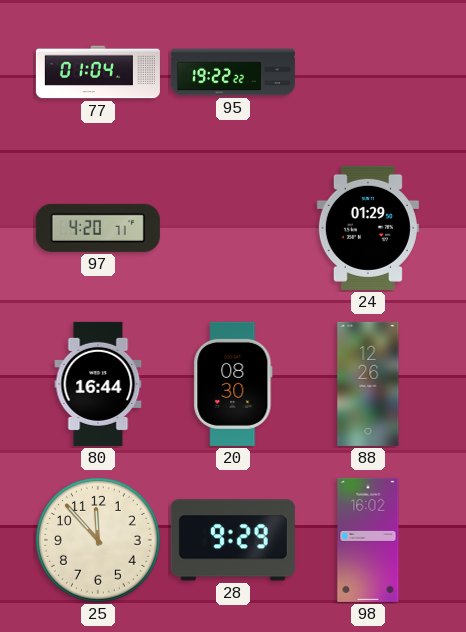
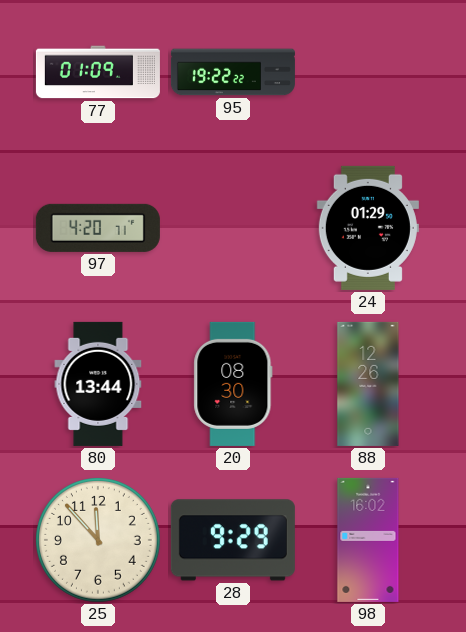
77: 01:04 -> 01:09
80: 16:44 -> 13:44
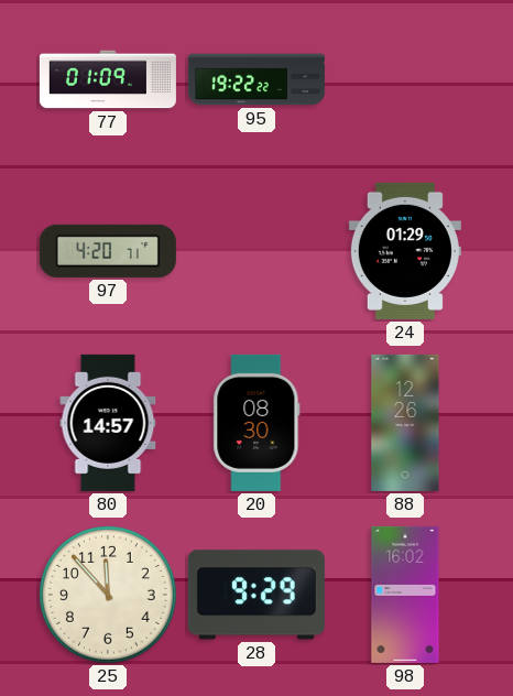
80: 13:44 -> 14:57
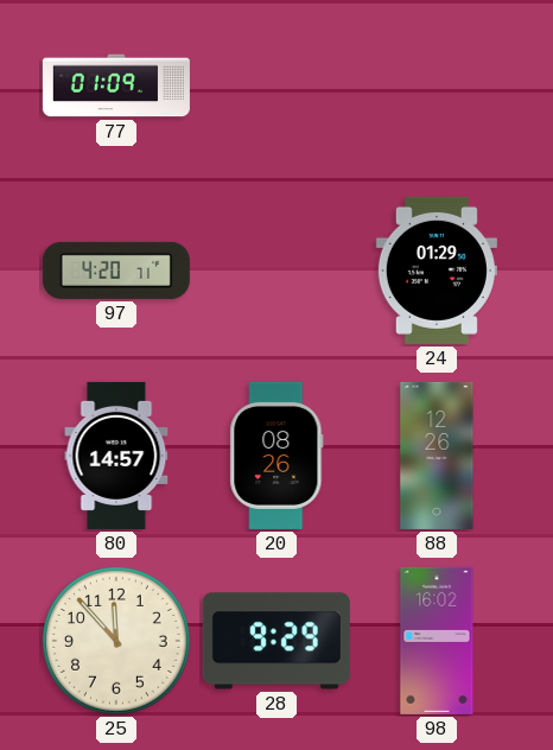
95: 19:22 -> none
20: 08:30 -> 08:26
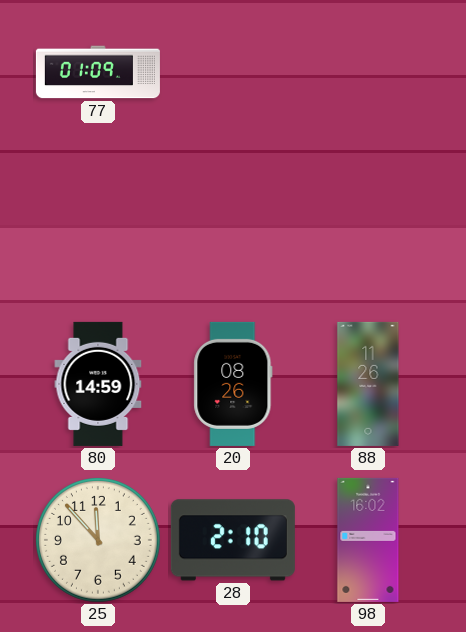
97: 4:20 -> none
24: 01:29 -> none
80: 14:57 -> 14:59
88: 12:26 -> 11:26
28: 9:29 -> 2:10
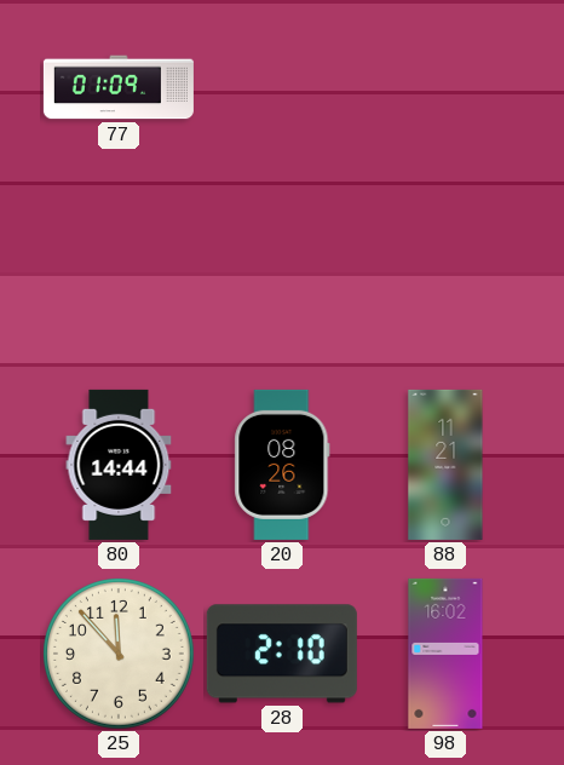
80: 14:59 -> 14:44
88: 11:26 -> 11:21
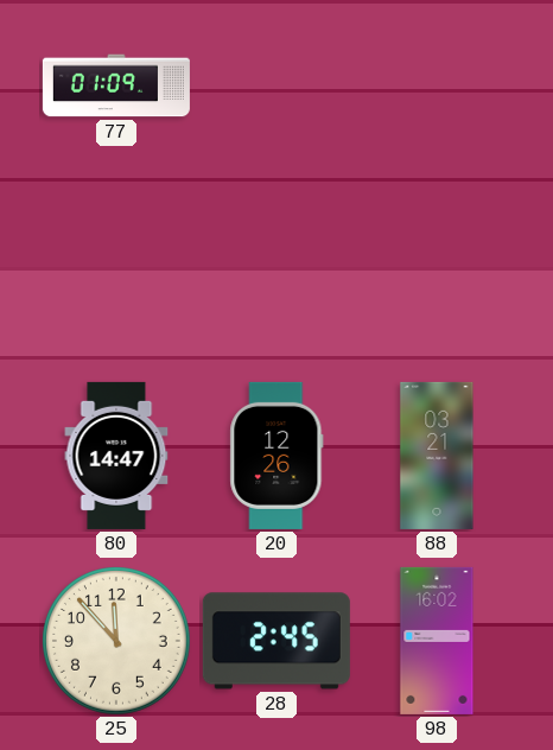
80: 14:44 -> 14:47
20: 08:26 -> 12:26
88: 11:21 -> 03:21
28: 2:10 -> 2:45
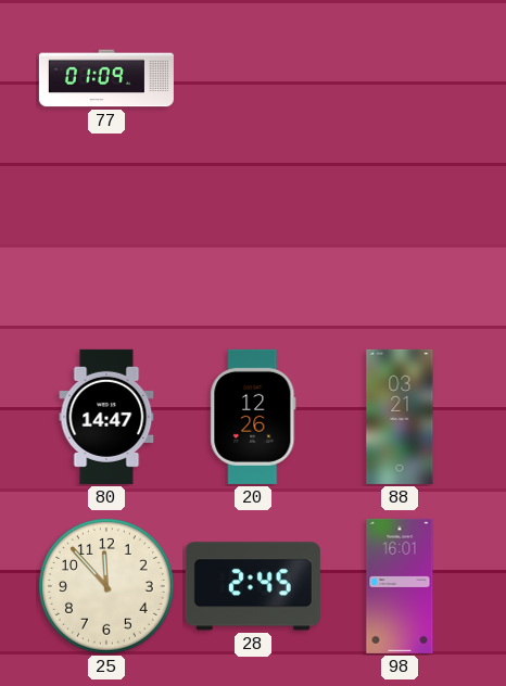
98: 16:02 -> 16:01
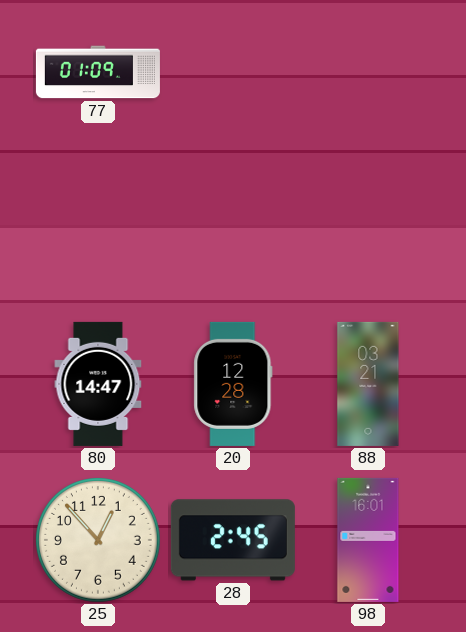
20: 12:26 -> 12:28
25: 11:53 -> 12:53
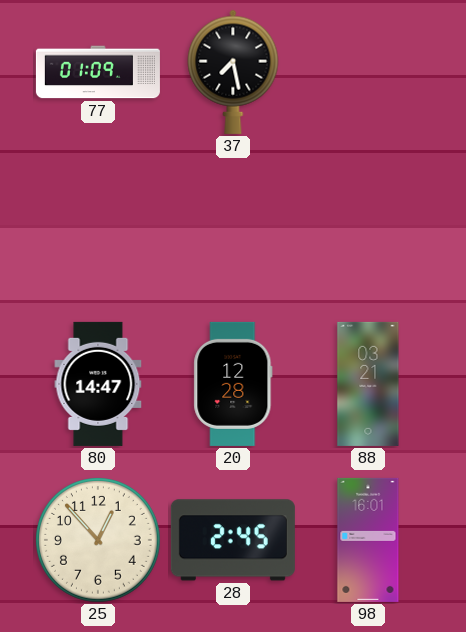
37: none -> 7:28
